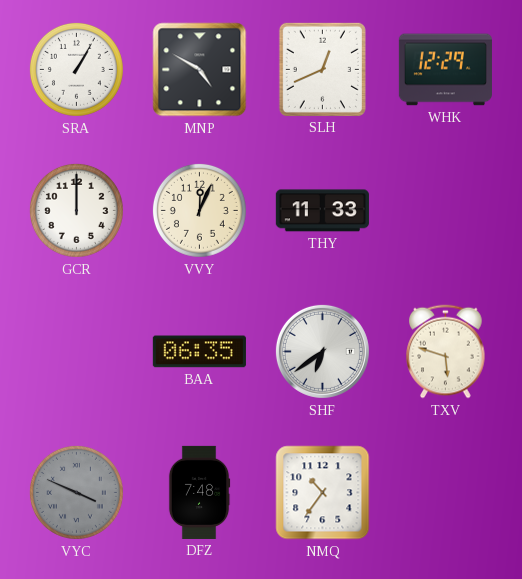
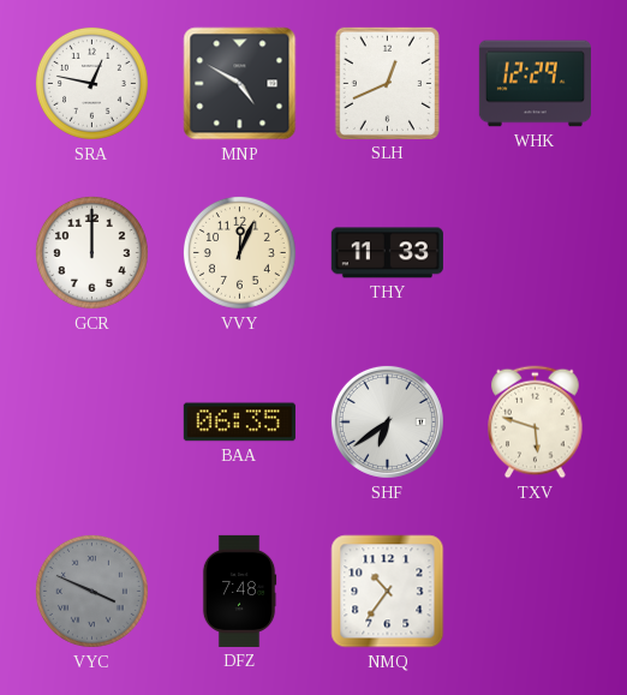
SRA: 1:05 -> 12:47
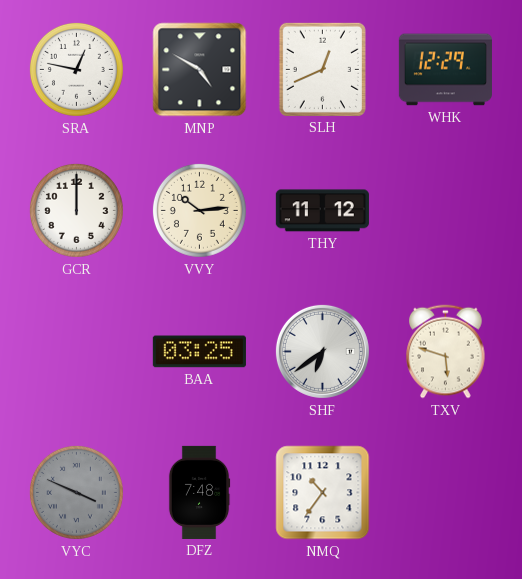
VVY: 12:04 -> 10:14
THY: 11:33 -> 11:12
BAA: 06:35 -> 03:25
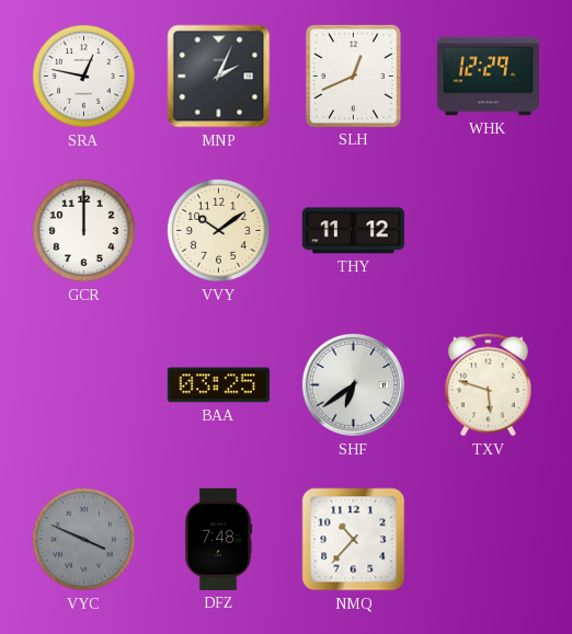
MNP: 4:50 -> 2:04
VVY: 10:14 -> 10:09
NMQ: 10:36 -> 10:37
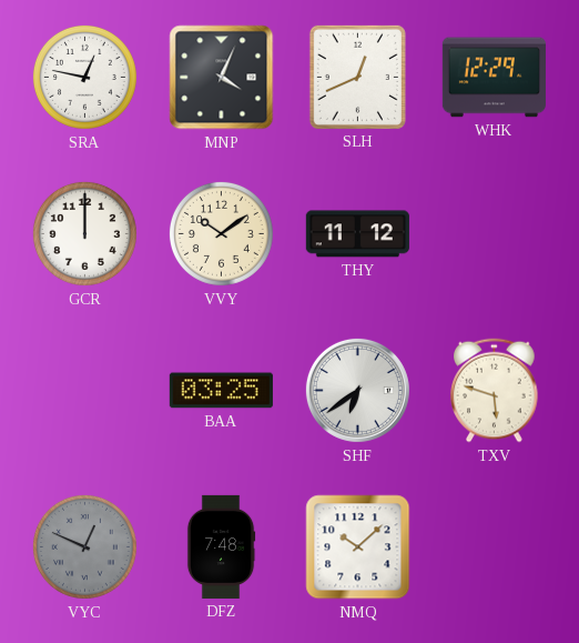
MNP: 2:04 -> 4:04
VYC: 3:49 -> 12:49
NMQ: 10:37 -> 10:08
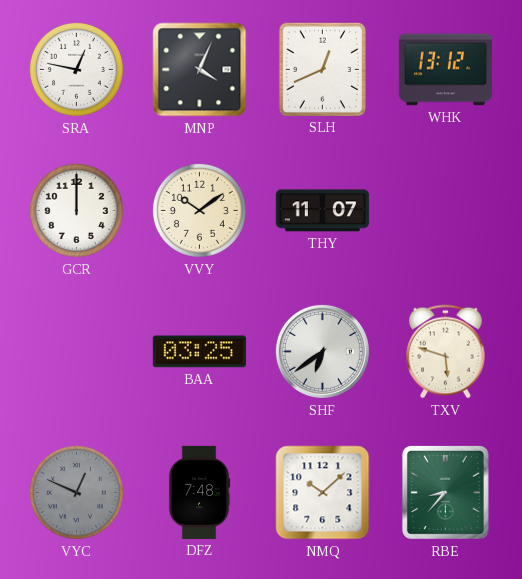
WHK: 12:29 -> 13:12
THY: 11:12 -> 11:07
RBE: none -> 8:37
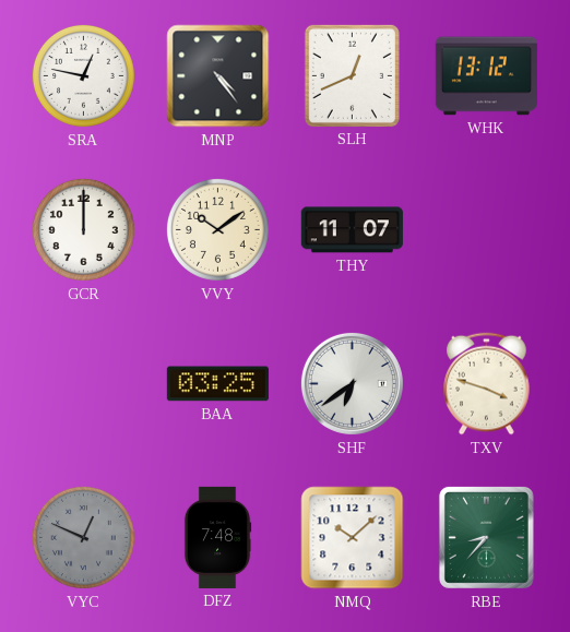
MNP: 4:04 -> 4:24
TXV: 5:48 -> 3:48
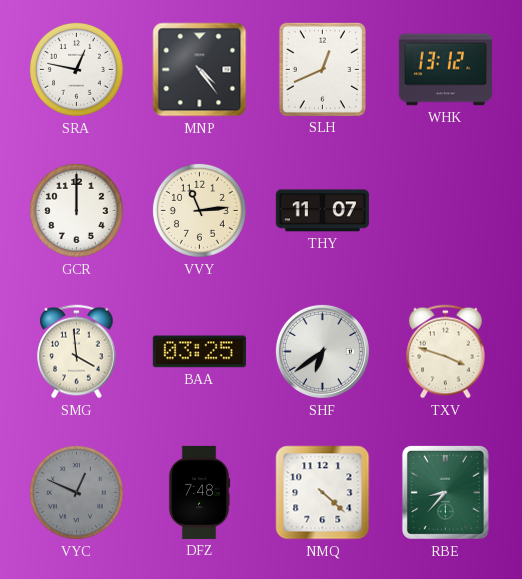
VVY: 10:09 -> 11:14
SMG: none -> 3:59
NMQ: 10:08 -> 4:22
